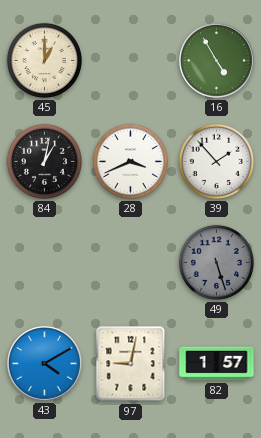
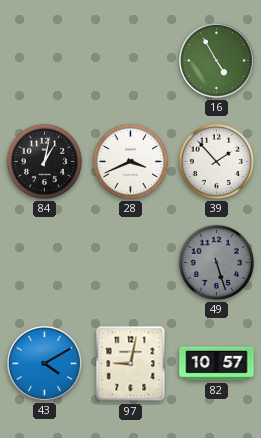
45: 1:00 -> none
82: 1:57 -> 10:57
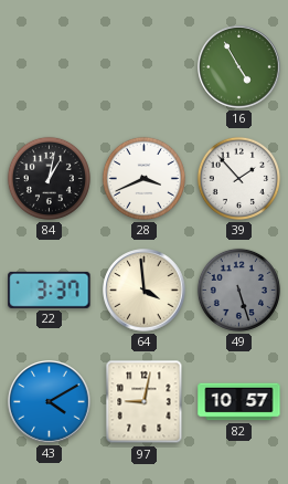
22: none -> 3:37
64: none -> 3:59
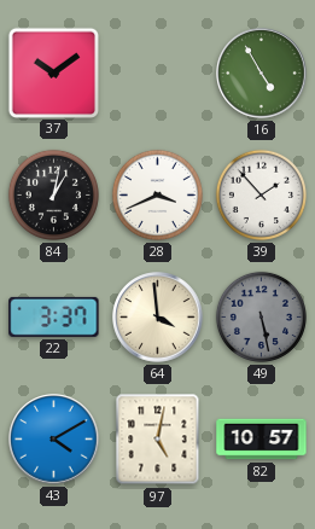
37: none -> 10:09
49: 5:27 -> 5:28
97: 9:02 -> 5:02
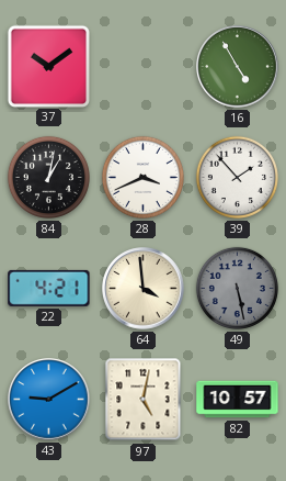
22: 3:37 -> 4:21
43: 4:10 -> 9:10
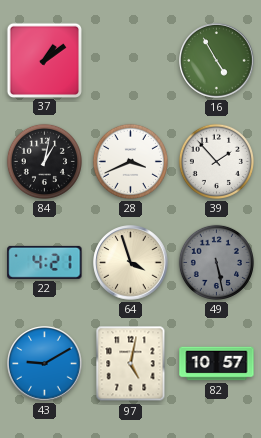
37: 10:09 -> 1:09
64: 3:59 -> 3:57
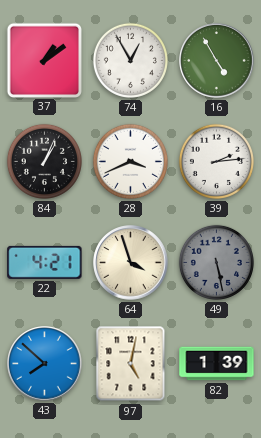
74: none -> 12:55
84: 1:02 -> 1:04
39: 1:53 -> 2:14
43: 9:10 -> 7:52
82: 10:57 -> 1:39
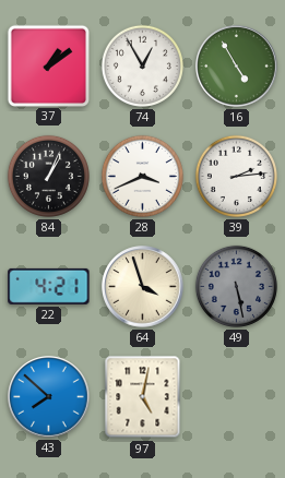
82: 1:39 -> none
